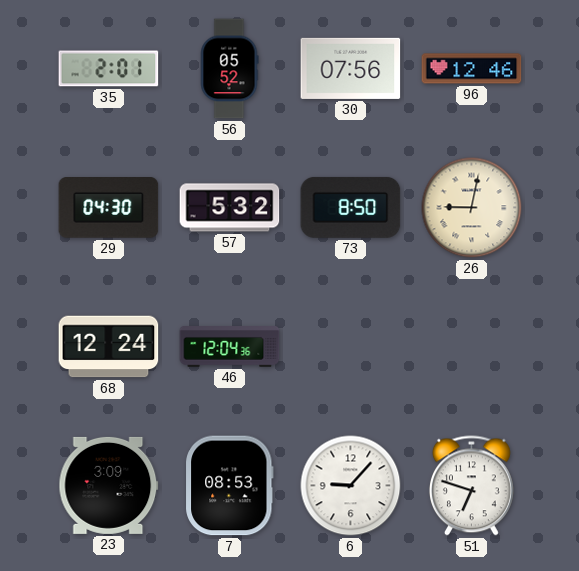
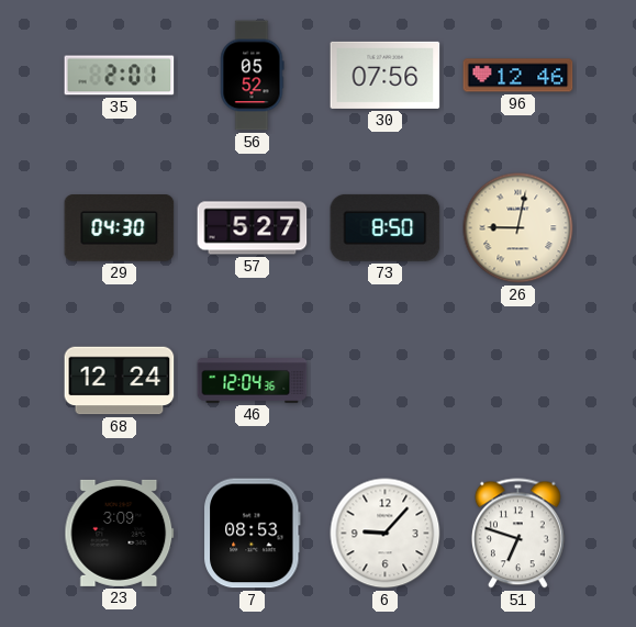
57: 5:32 -> 5:27
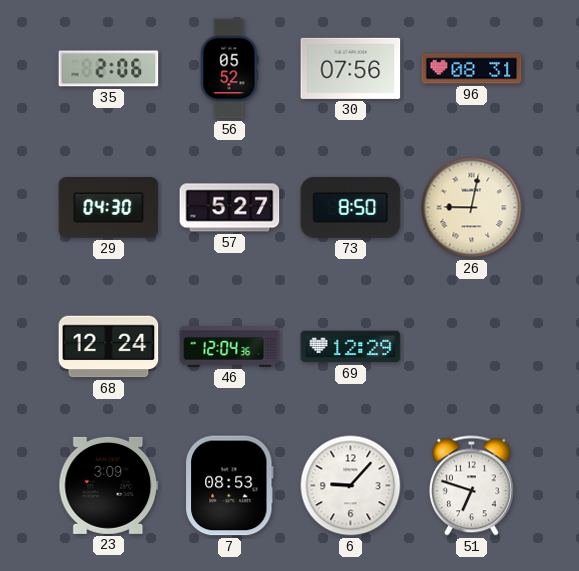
35: 2:01 -> 2:06
96: 12:46 -> 08:31
69: none -> 12:29
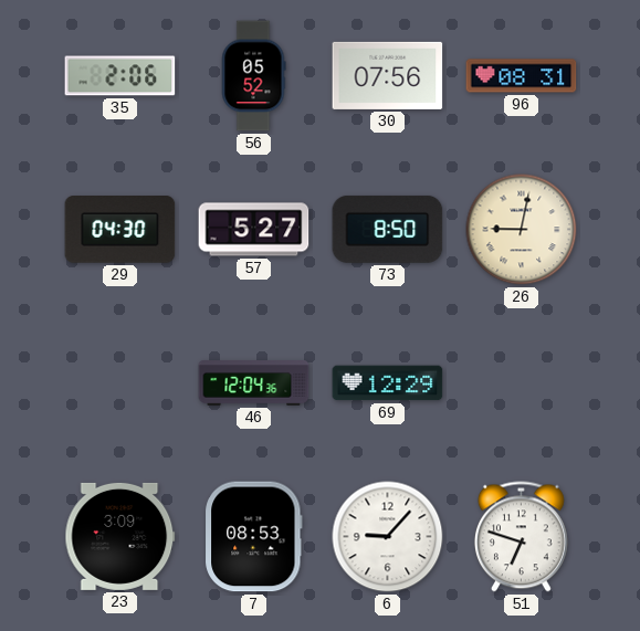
68: 12:24 -> none
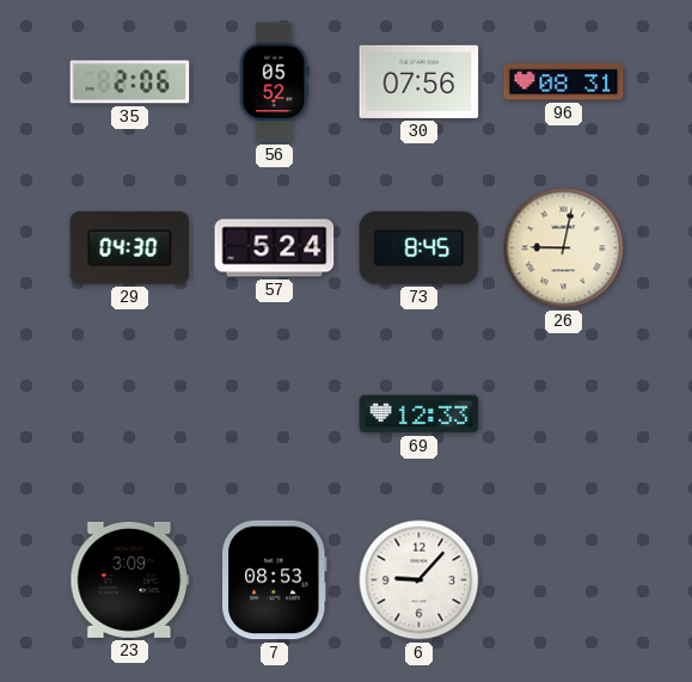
57: 5:27 -> 5:24
73: 8:50 -> 8:45
46: 12:04 -> none
69: 12:29 -> 12:33
51: 6:48 -> none
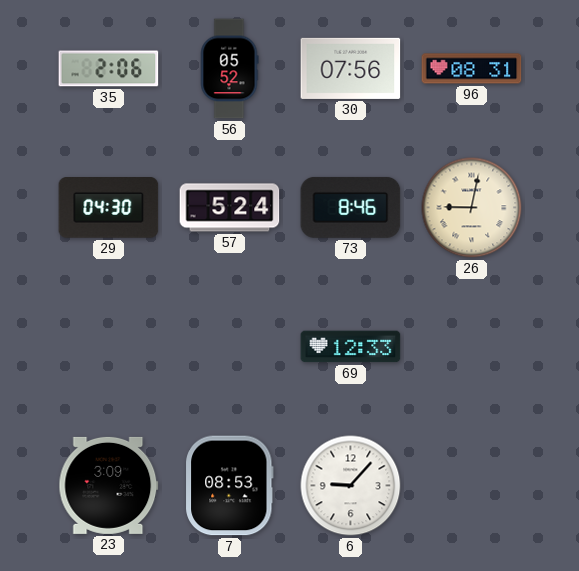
73: 8:45 -> 8:46
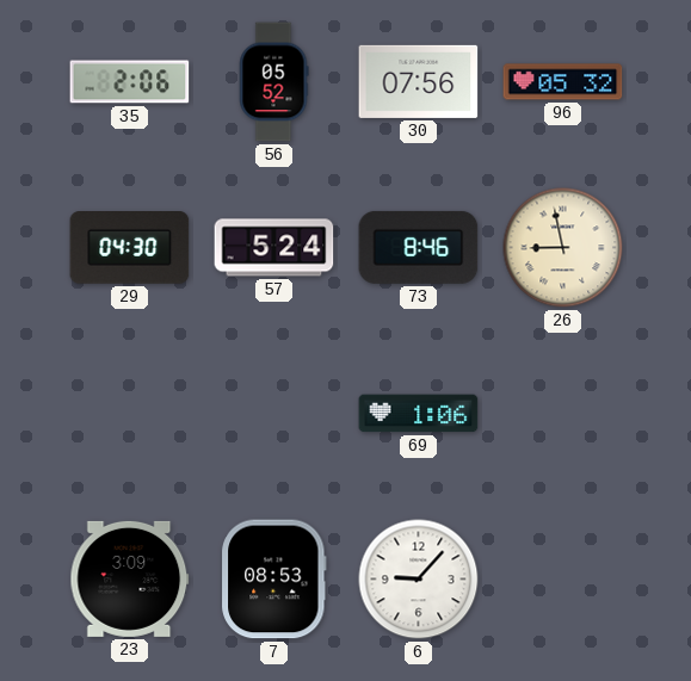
96: 08:31 -> 05:32
26: 9:02 -> 8:58
69: 12:33 -> 1:06
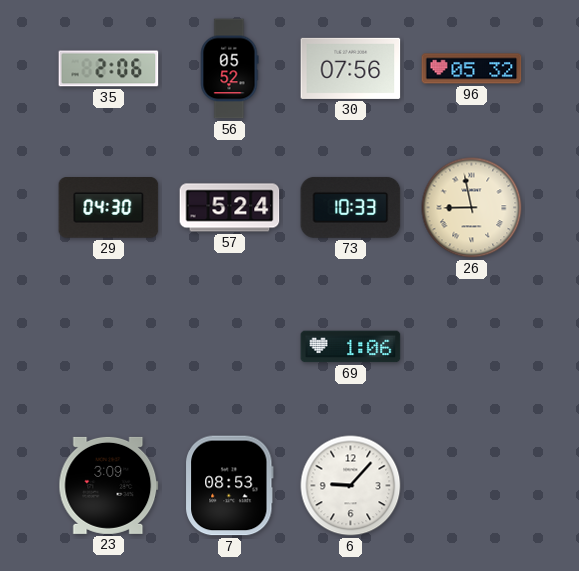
73: 8:46 -> 10:33
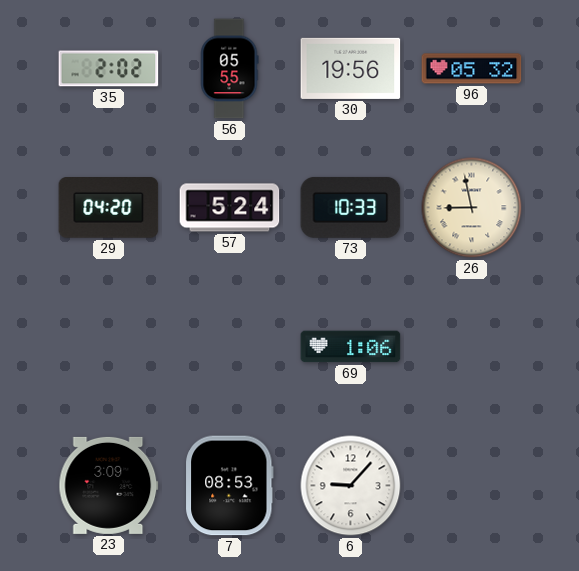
35: 2:06 -> 2:02
56: 05:52 -> 05:55
30: 07:56 -> 19:56
29: 04:30 -> 04:20
